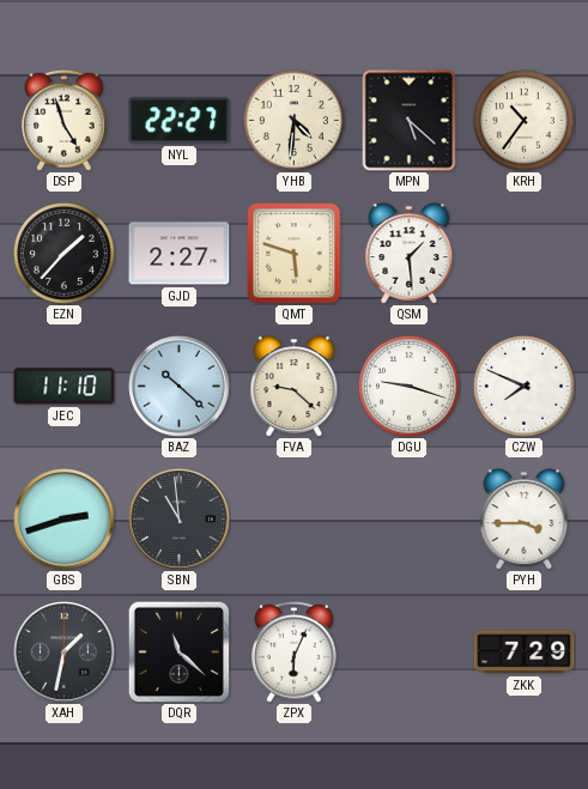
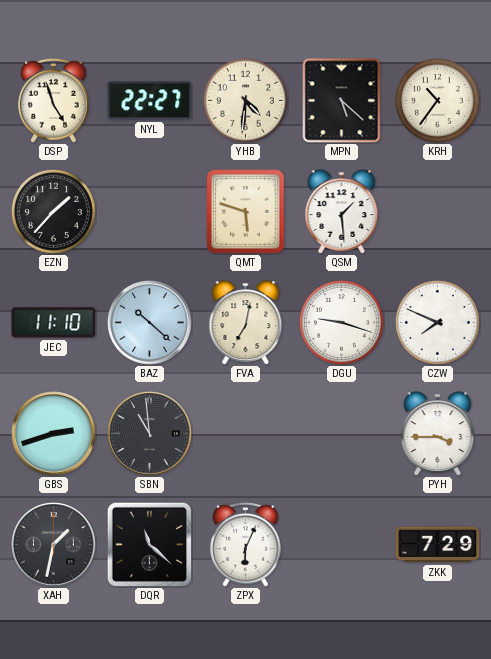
GJD: 2:27 -> none
FVA: 9:22 -> 7:02
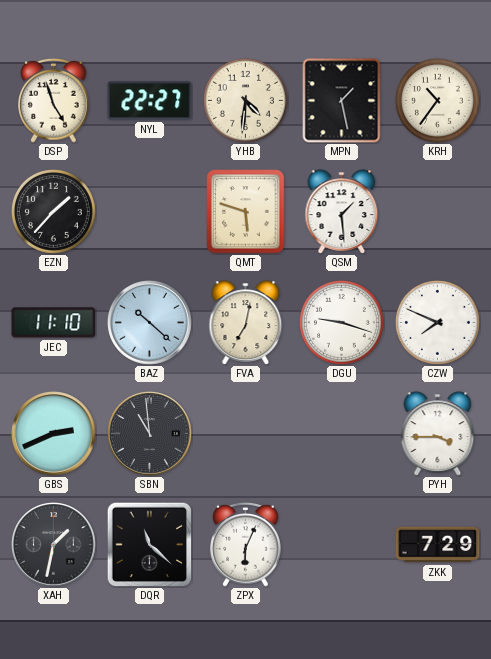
MPN: 5:22 -> 1:28
GBS: 2:42 -> 2:41
